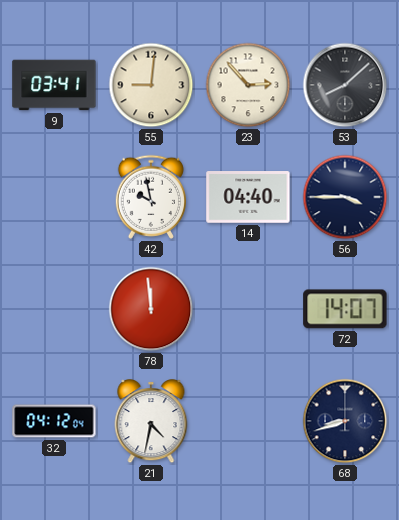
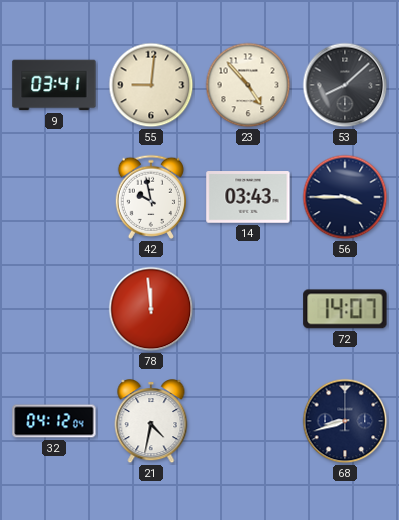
23: 2:53 -> 4:53
14: 04:40 -> 03:43
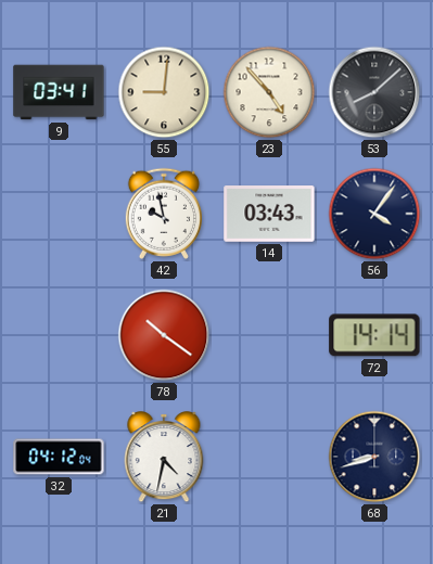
56: 3:45 -> 4:06
78: 11:59 -> 10:21
72: 14:07 -> 14:14
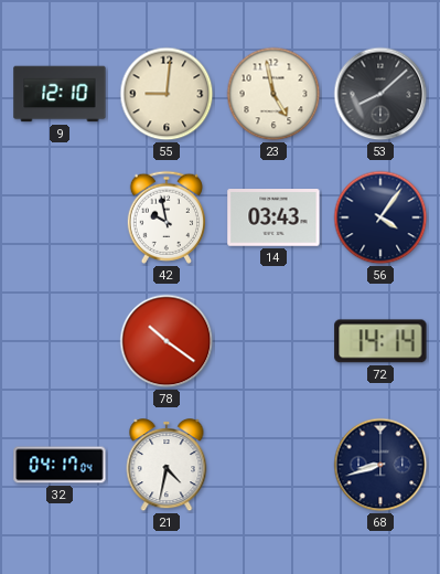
9: 03:41 -> 12:10
23: 4:53 -> 4:58
32: 04:12 -> 04:17
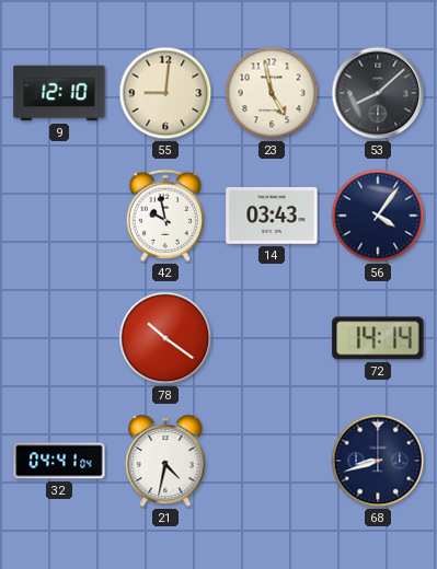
32: 04:17 -> 04:41
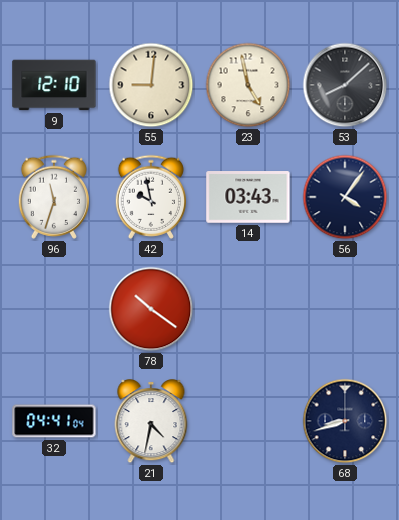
96: none -> 11:33
72: 14:14 -> none
